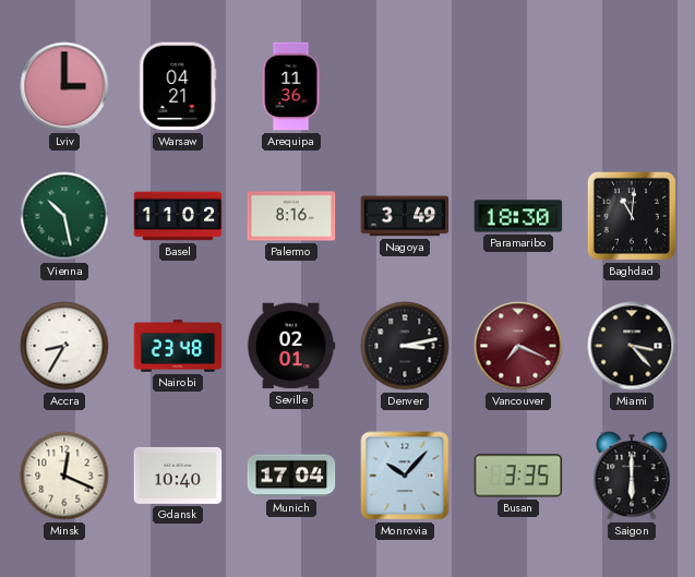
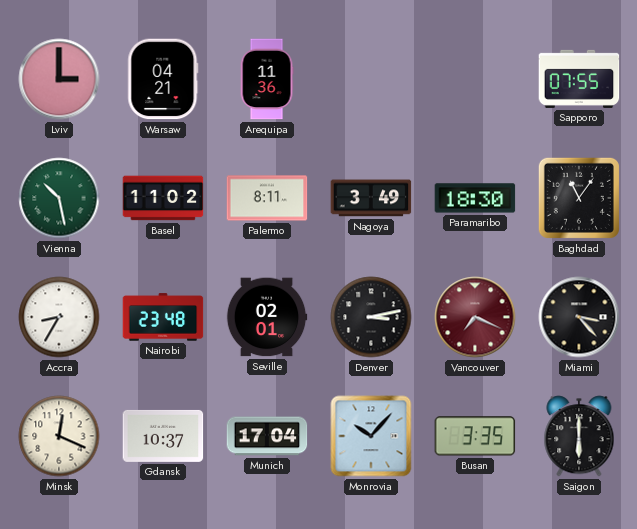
Sapporo: none -> 07:55
Palermo: 8:16 -> 8:11
Baghdad: 11:01 -> 11:06
Gdansk: 10:40 -> 10:37
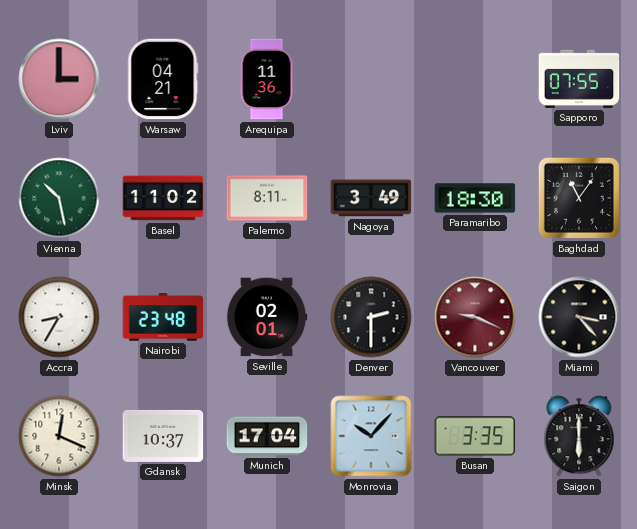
Denver: 3:13 -> 2:30
Vancouver: 7:19 -> 9:19
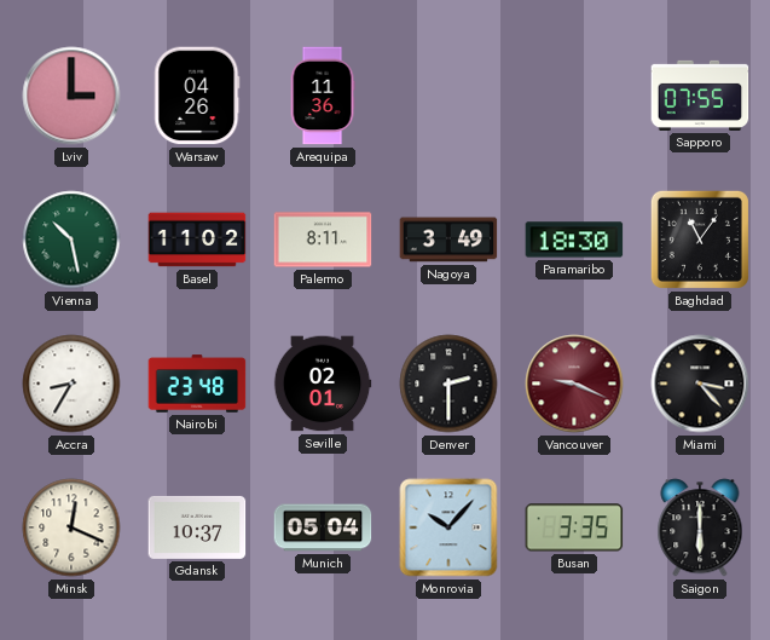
Warsaw: 04:21 -> 04:26
Munich: 17:04 -> 05:04
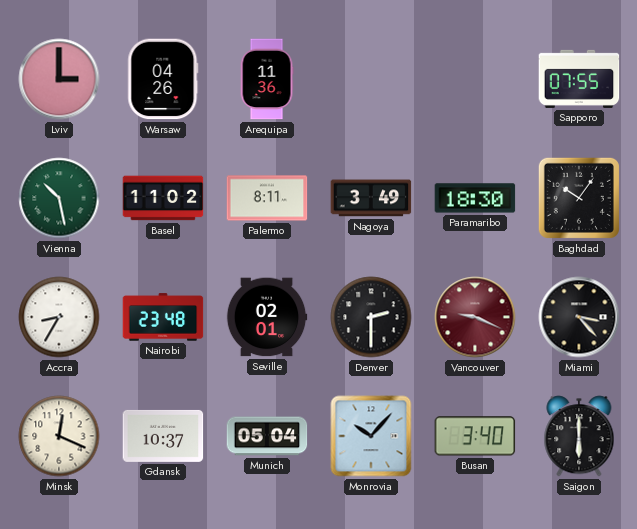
Baghdad: 11:06 -> 10:06
Busan: 3:35 -> 3:40
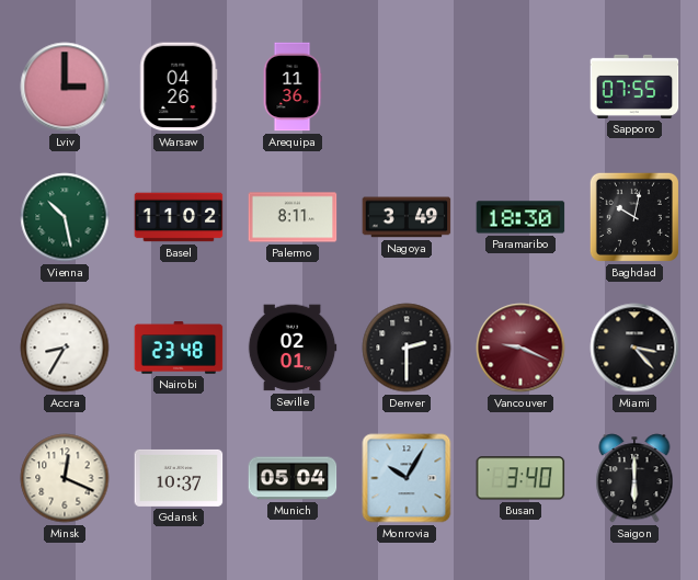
Baghdad: 10:06 -> 10:02
Monrovia: 10:07 -> 10:05
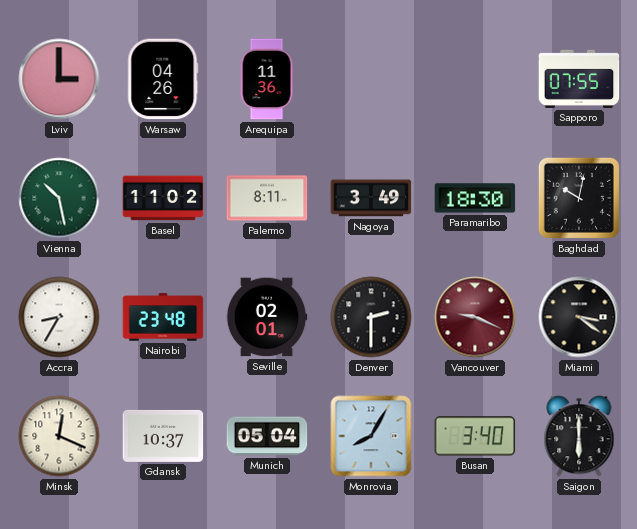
Miami: 3:23 -> 3:21
Monrovia: 10:05 -> 8:05
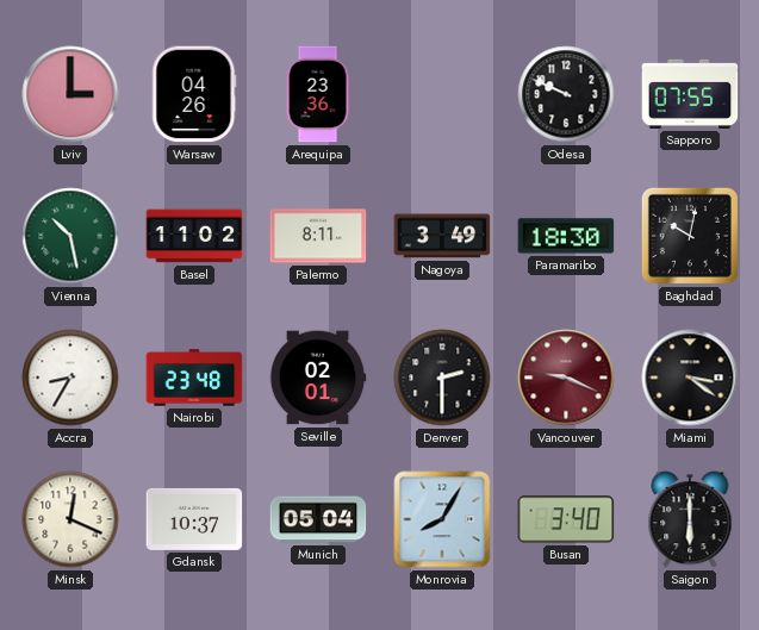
Arequipa: 11:36 -> 23:36
Odesa: none -> 9:49
